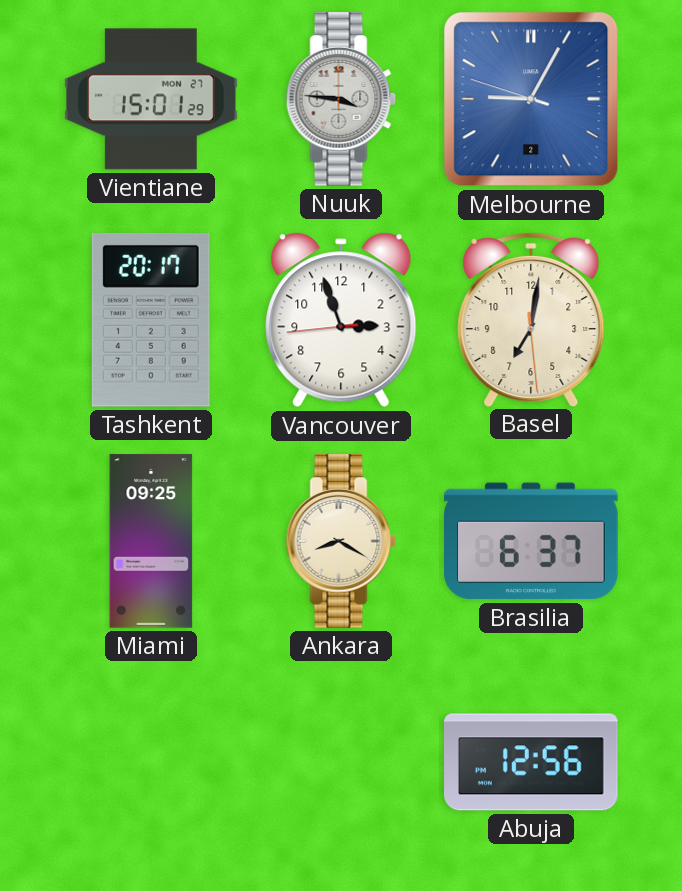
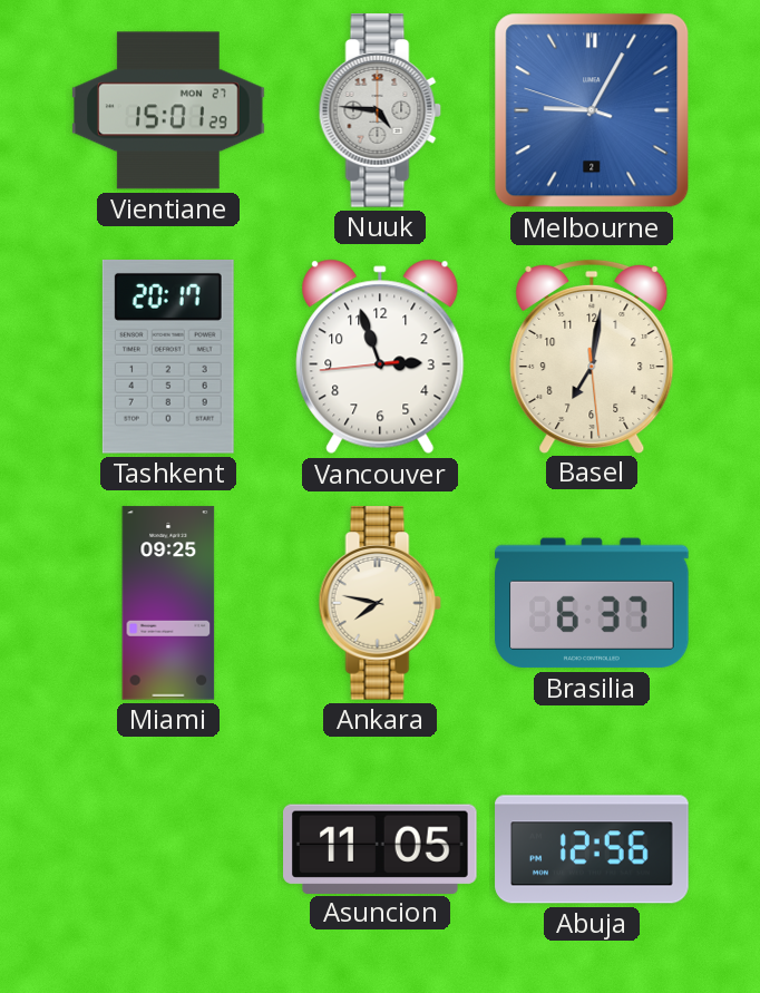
Nuuk: 3:46 -> 4:46
Ankara: 8:20 -> 7:47
Asuncion: none -> 11:05
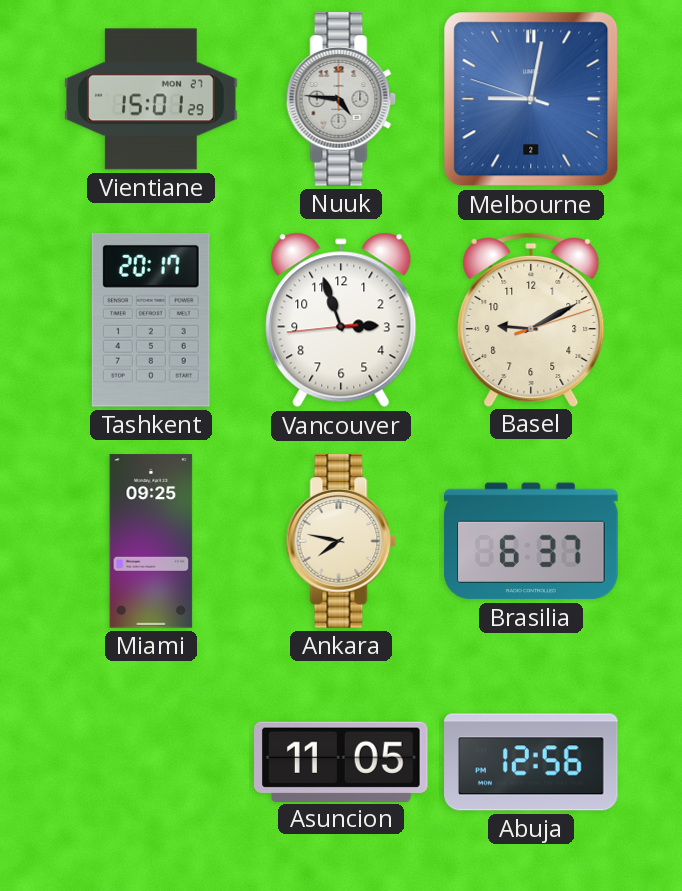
Melbourne: 9:04 -> 9:01
Basel: 7:01 -> 9:10
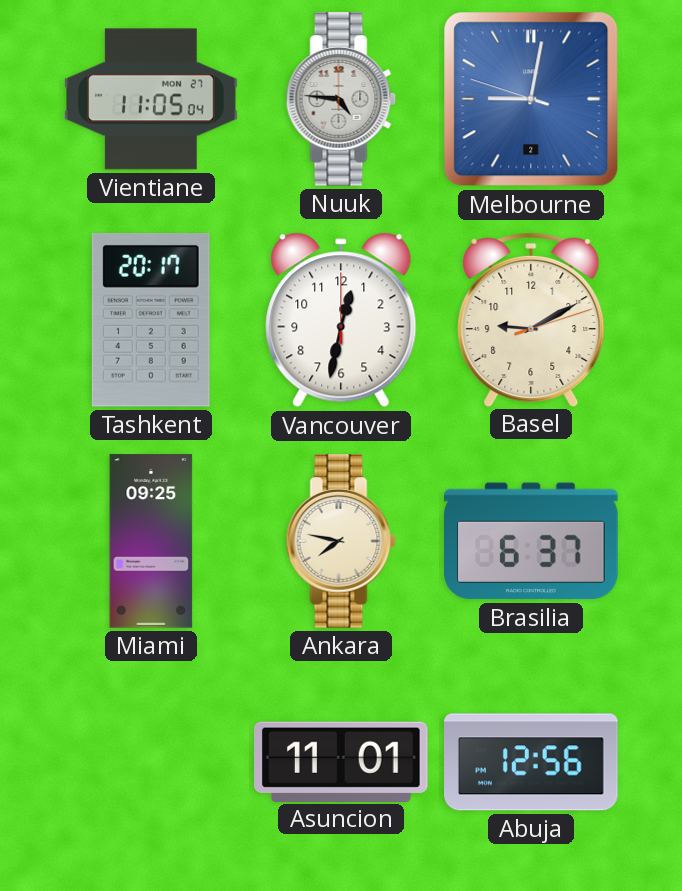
Vientiane: 15:01 -> 11:05
Vancouver: 2:56 -> 12:32
Asuncion: 11:05 -> 11:01
